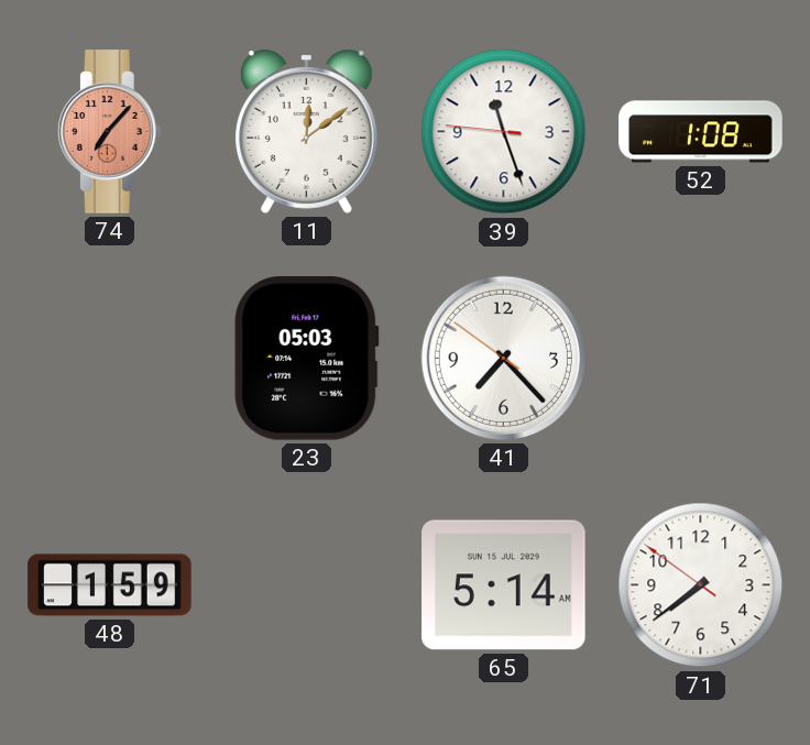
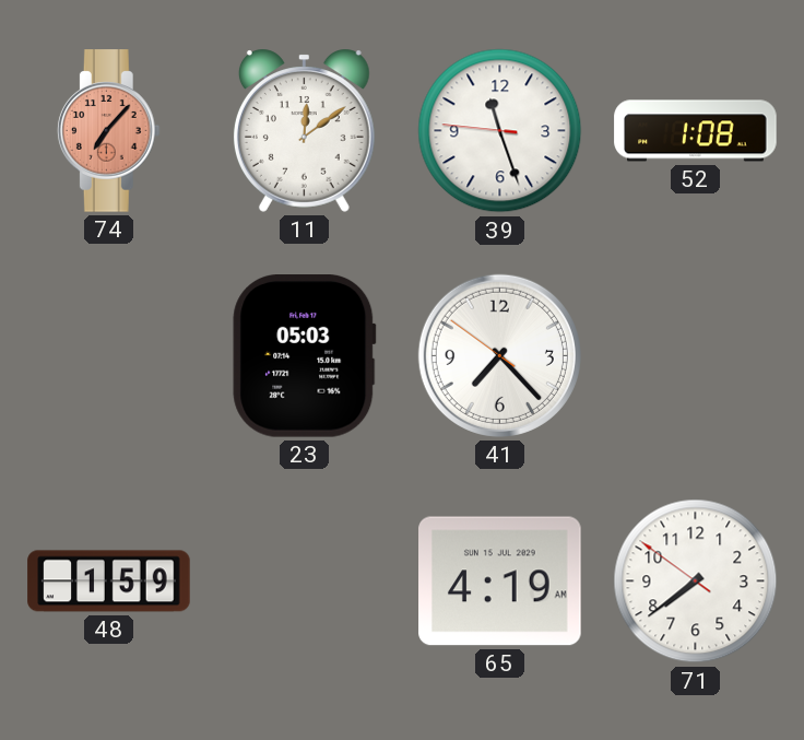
65: 5:14 -> 4:19
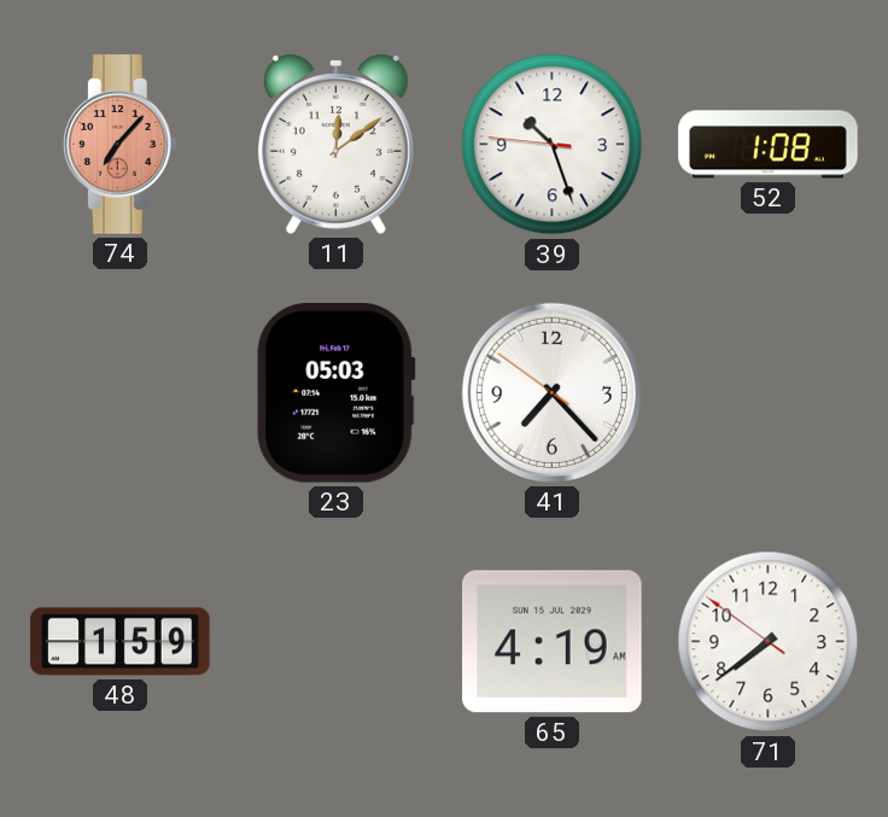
39: 11:26 -> 10:26
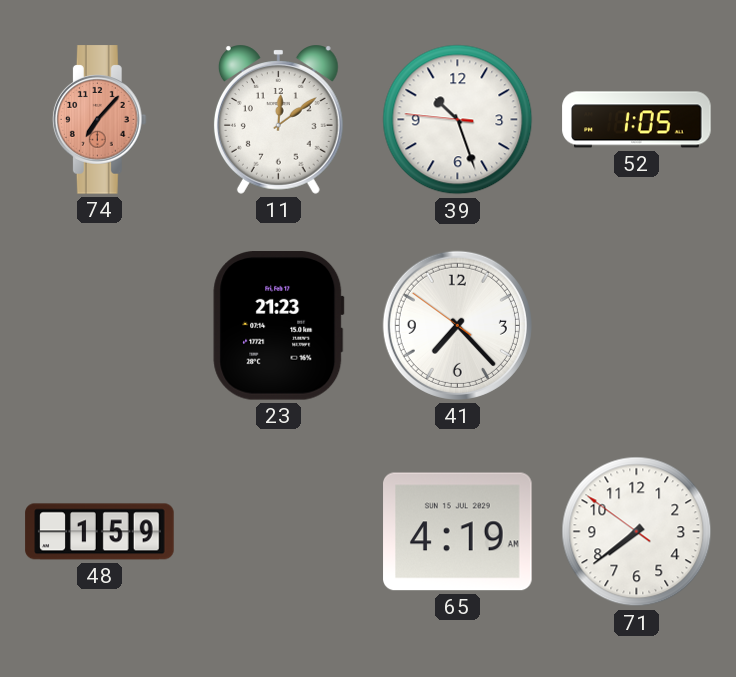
52: 1:08 -> 1:05
23: 05:03 -> 21:23
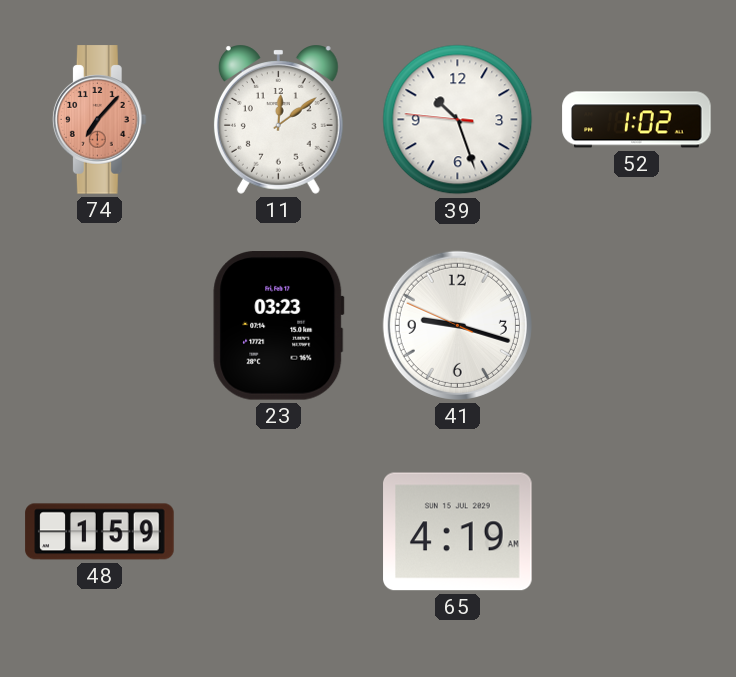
52: 1:05 -> 1:02
23: 21:23 -> 03:23
41: 7:22 -> 9:17
71: 7:38 -> none
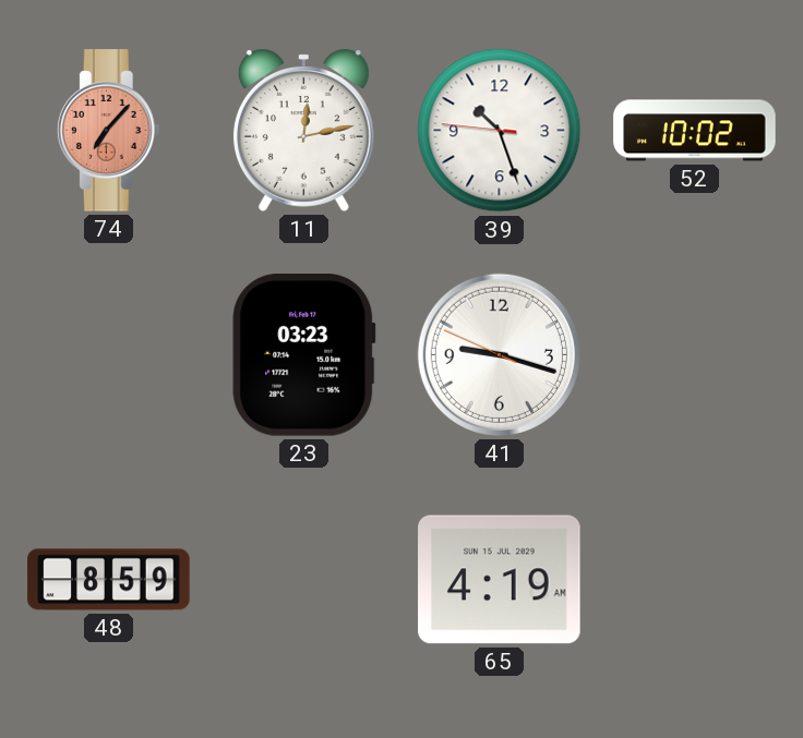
11: 12:09 -> 12:13
52: 1:02 -> 10:02
48: 1:59 -> 8:59
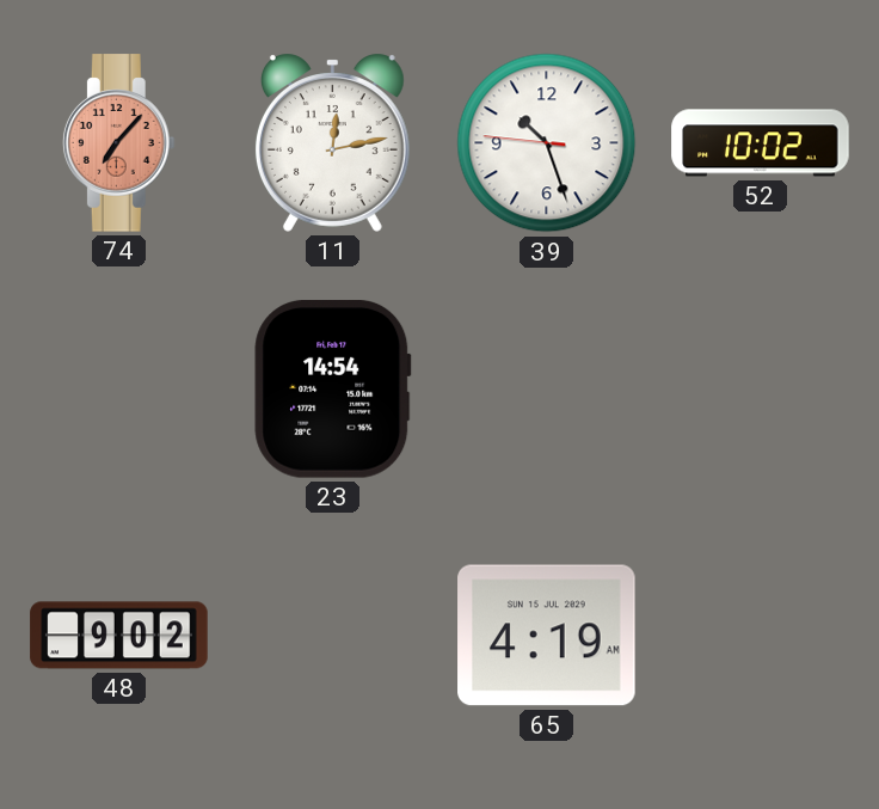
23: 03:23 -> 14:54
41: 9:17 -> none
48: 8:59 -> 9:02
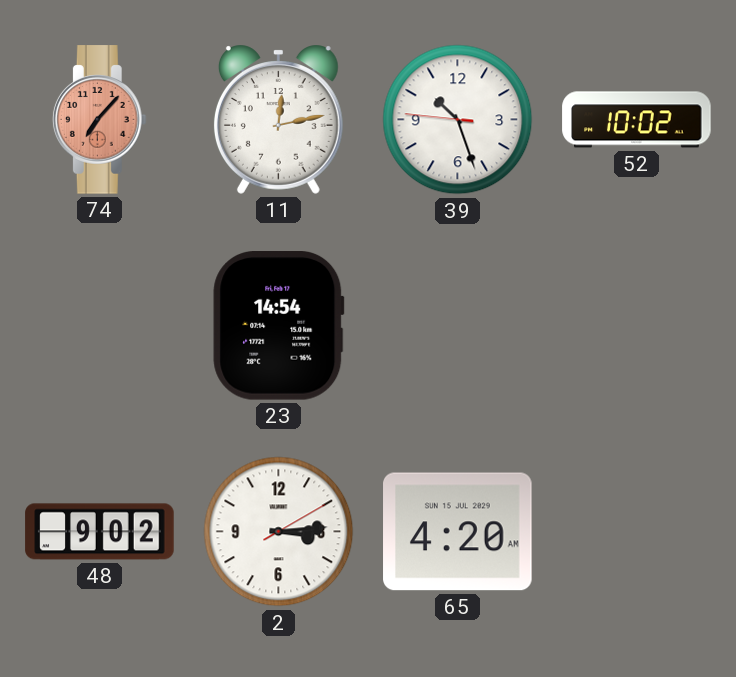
2: none -> 3:14
65: 4:19 -> 4:20
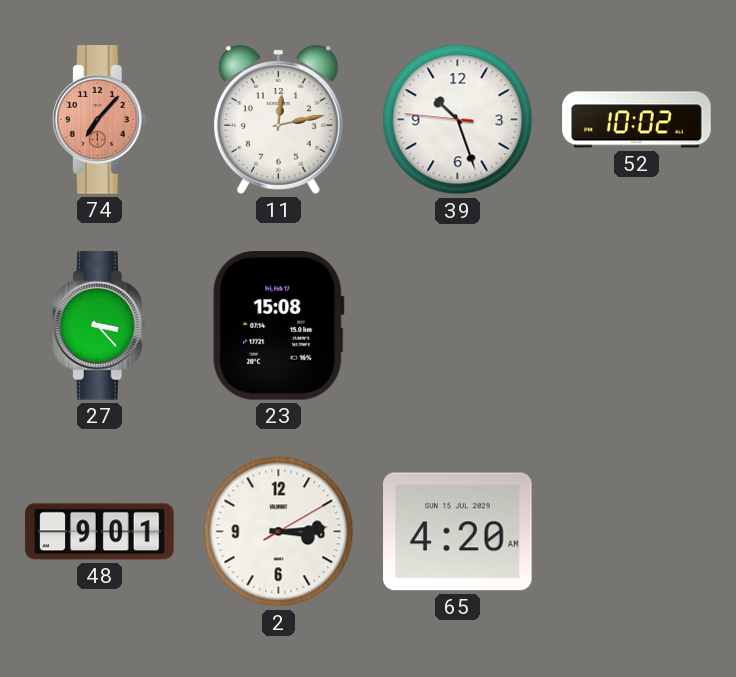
27: none -> 3:23
23: 14:54 -> 15:08
48: 9:02 -> 9:01
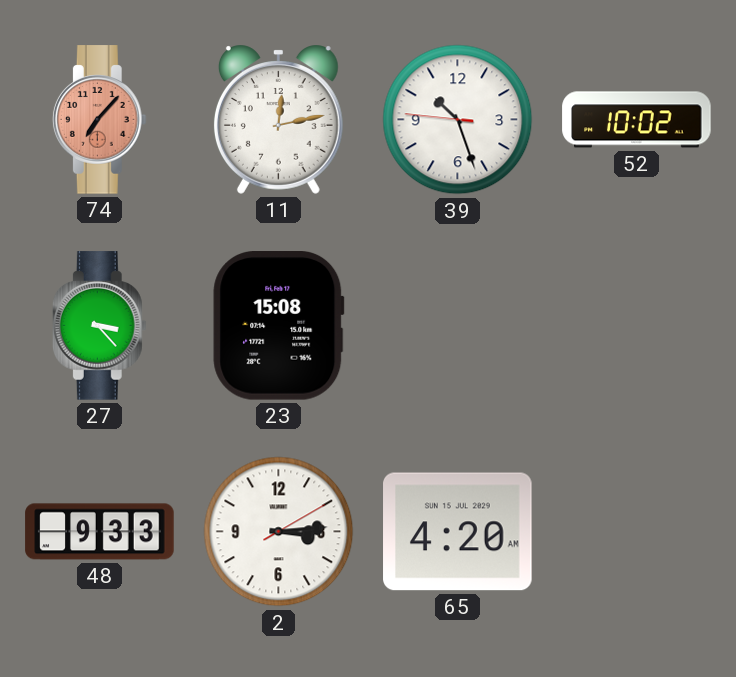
48: 9:01 -> 9:33
